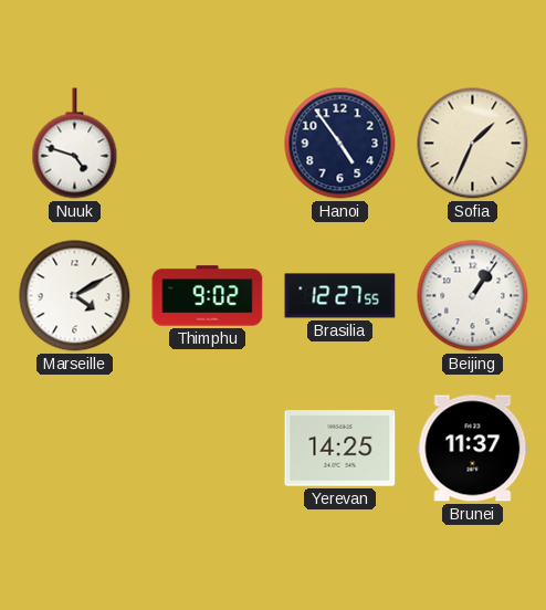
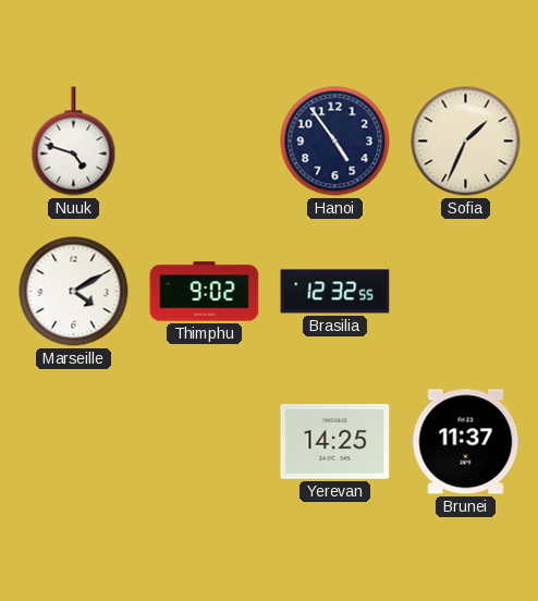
Brasilia: 12:27 -> 12:32
Beijing: 1:06 -> none
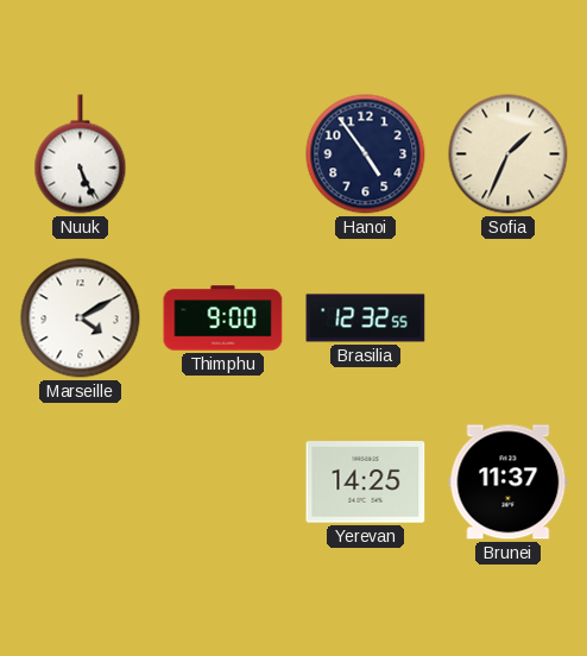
Nuuk: 4:48 -> 5:26
Thimphu: 9:02 -> 9:00
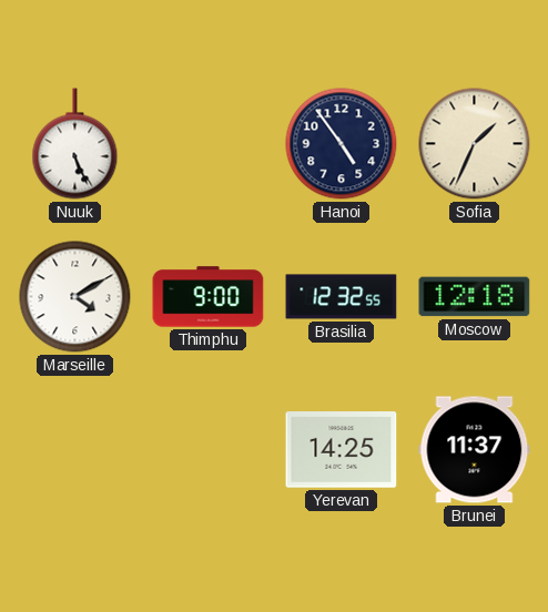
Moscow: none -> 12:18
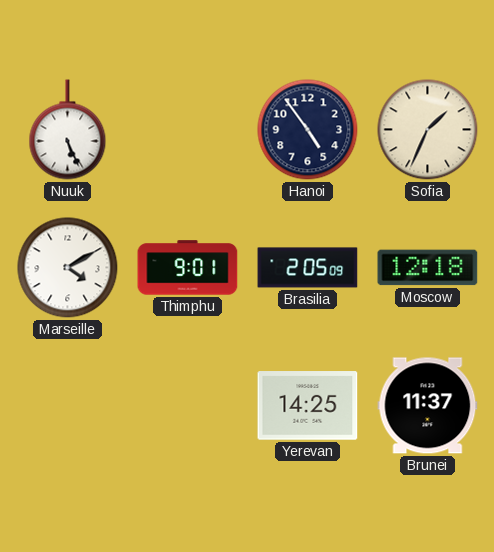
Thimphu: 9:00 -> 9:01
Brasilia: 12:32 -> 2:05
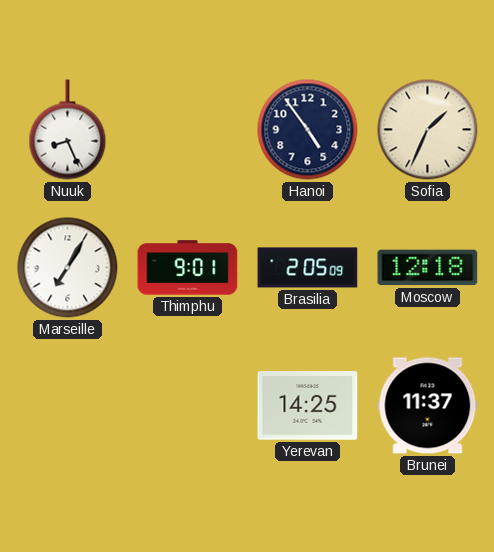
Nuuk: 5:26 -> 8:26
Marseille: 4:10 -> 7:05
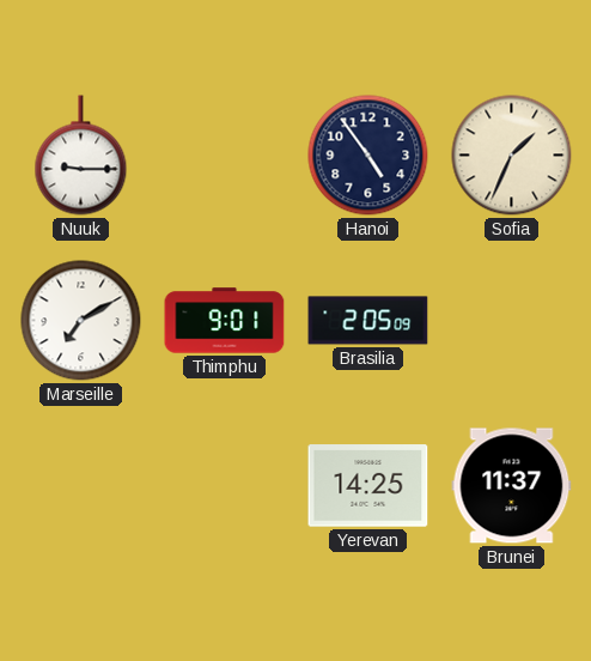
Nuuk: 8:26 -> 9:15
Marseille: 7:05 -> 7:10
Moscow: 12:18 -> none
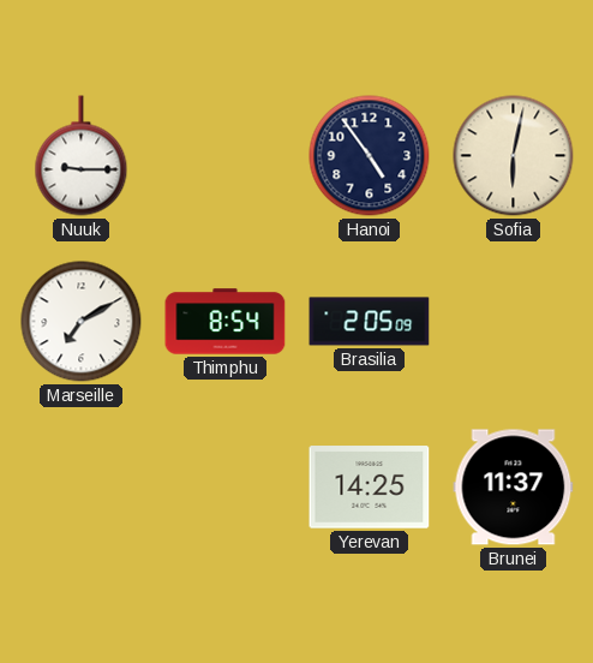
Sofia: 1:34 -> 6:02
Thimphu: 9:01 -> 8:54
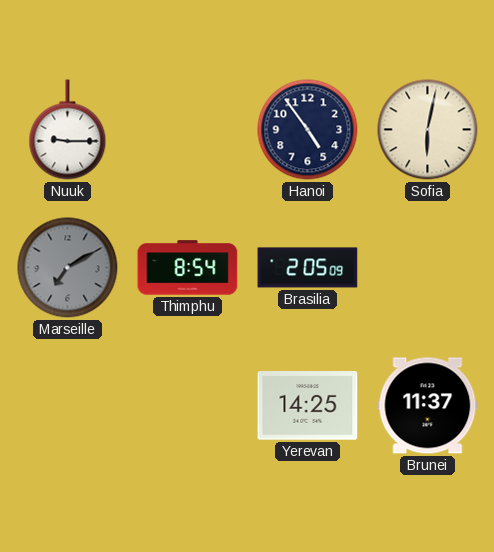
Marseille dial: white -> grey
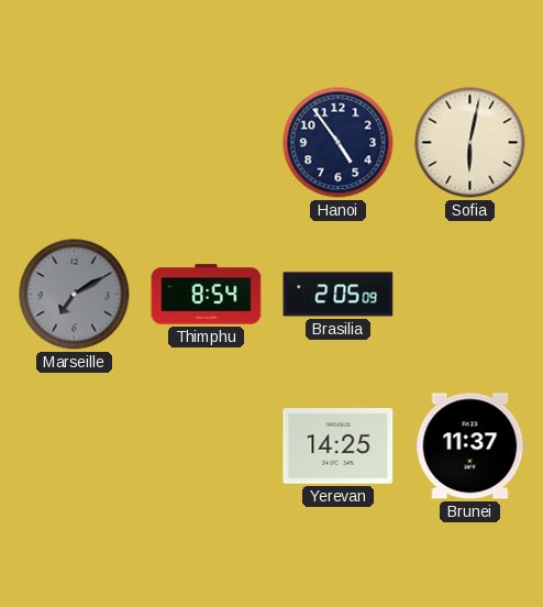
Nuuk: 9:15 -> none
